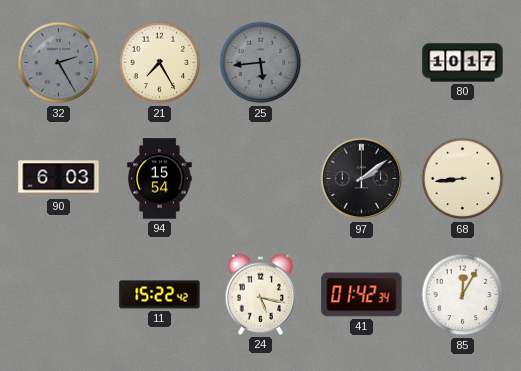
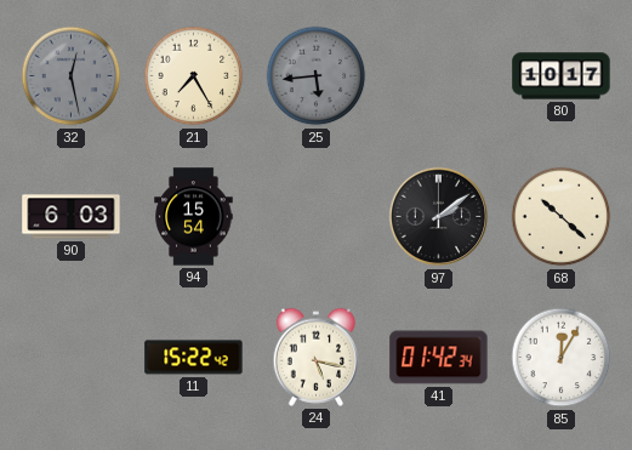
32: 2:25 -> 12:28
68: 8:44 -> 10:22
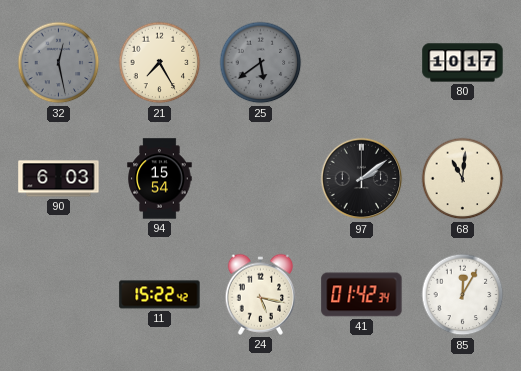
25: 5:44 -> 5:39
68: 10:22 -> 11:01
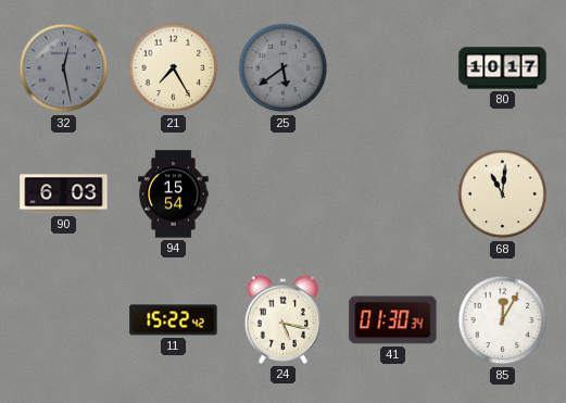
97: 2:09 -> none
41: 01:42 -> 01:30
